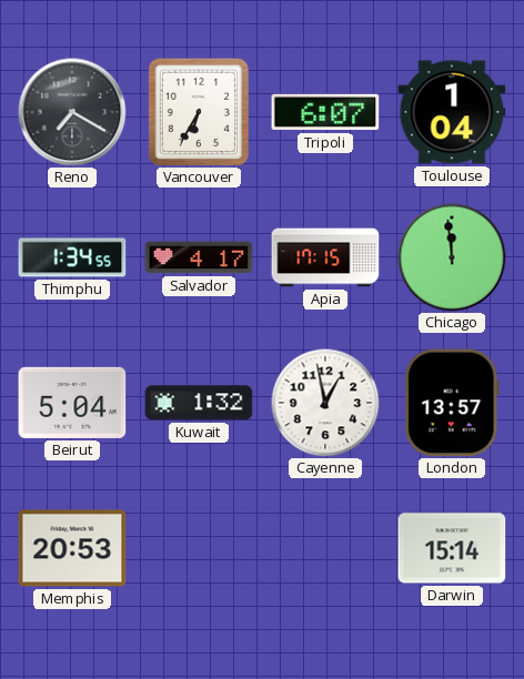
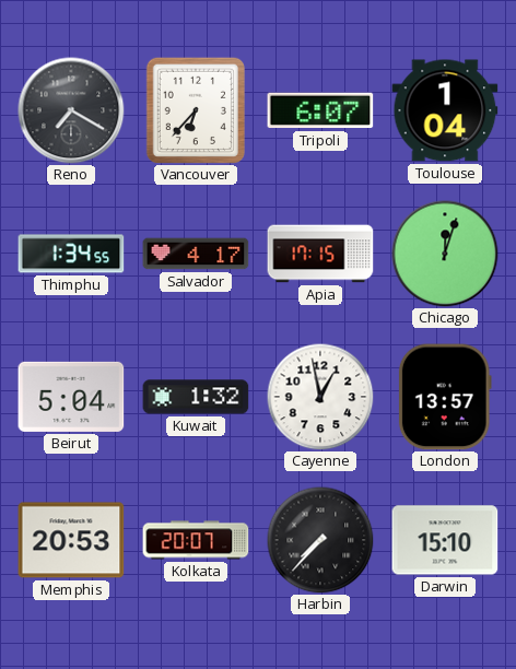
Vancouver: 6:35 -> 6:37
Chicago: 11:59 -> 12:03
Kolkata: none -> 20:07
Harbin: none -> 7:37
Darwin: 15:14 -> 15:10
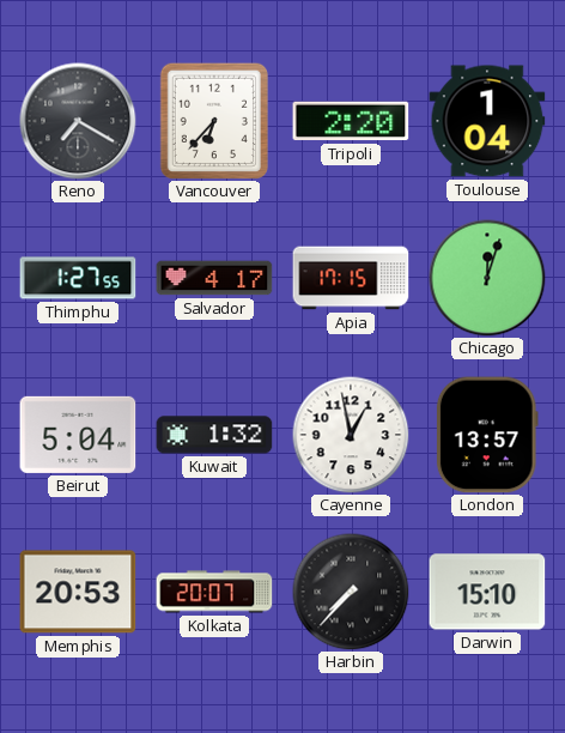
Tripoli: 6:07 -> 2:20
Thimphu: 1:34 -> 1:27
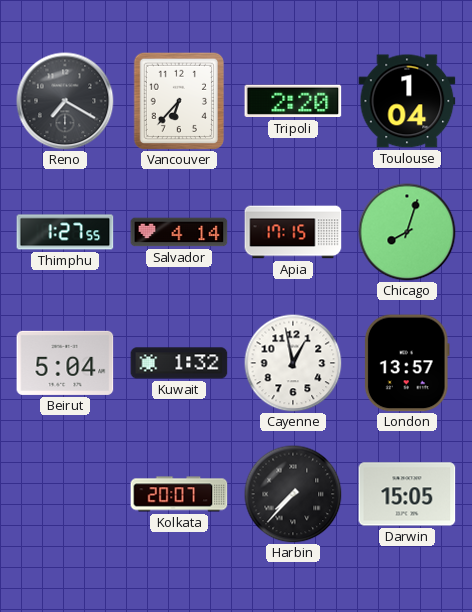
Salvador: 4:17 -> 4:14
Chicago: 12:03 -> 8:03
Memphis: 20:53 -> none
Darwin: 15:10 -> 15:05
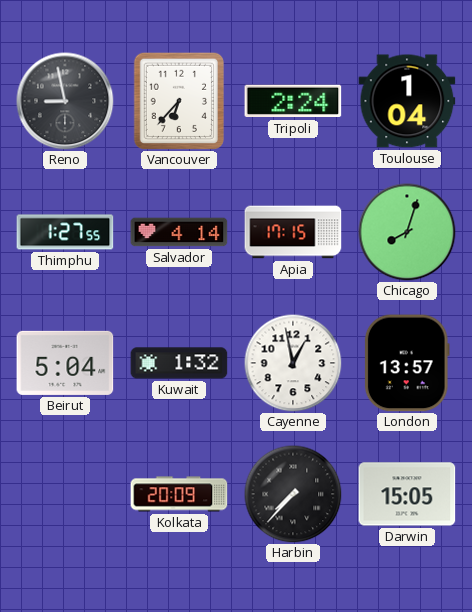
Reno: 7:20 -> 8:58
Tripoli: 2:20 -> 2:24
Kolkata: 20:07 -> 20:09
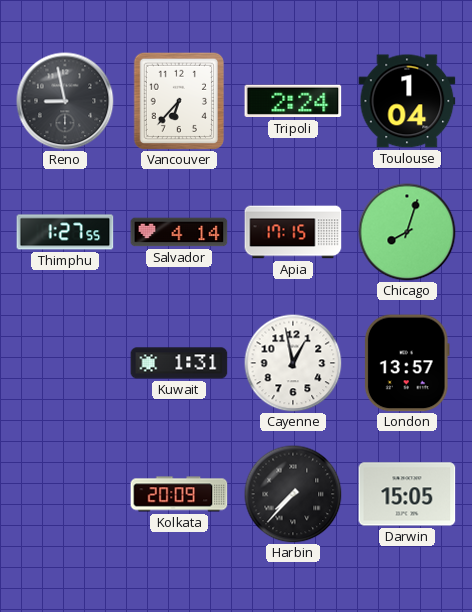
Beirut: 5:04 -> none
Kuwait: 1:32 -> 1:31
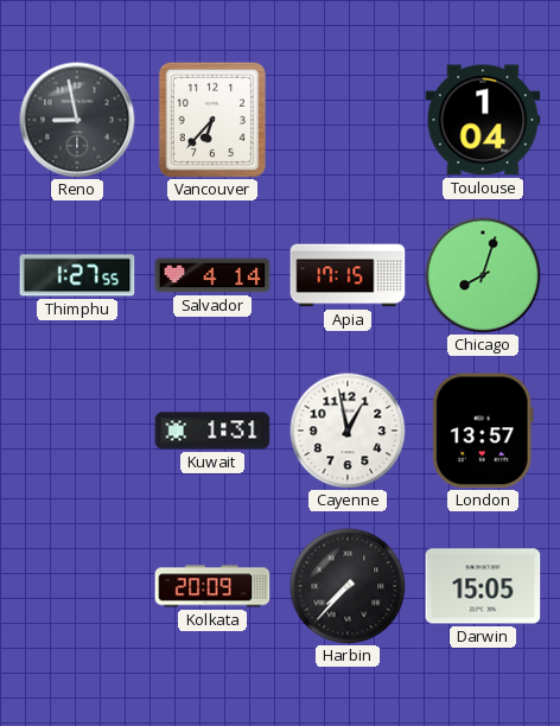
Tripoli: 2:24 -> none
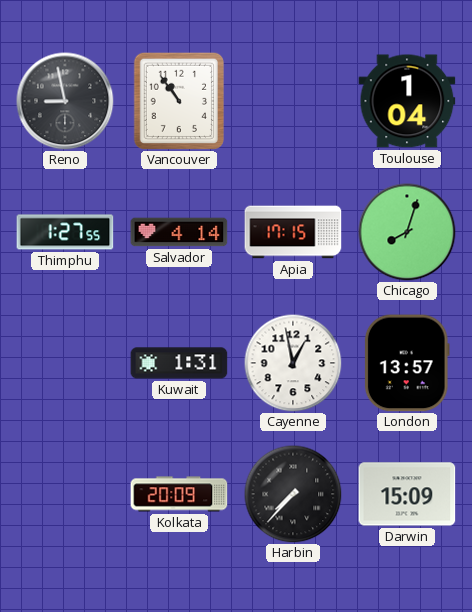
Vancouver: 6:37 -> 10:54
Darwin: 15:05 -> 15:09
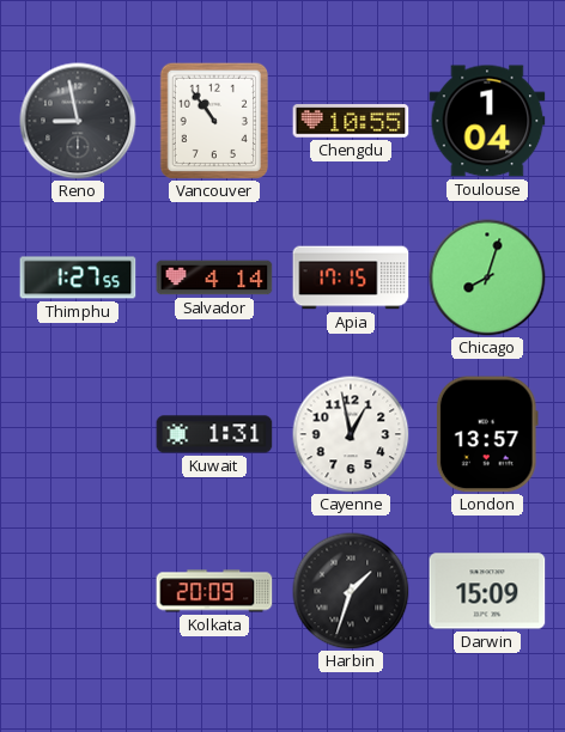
Chengdu: none -> 10:55
Harbin: 7:37 -> 1:33
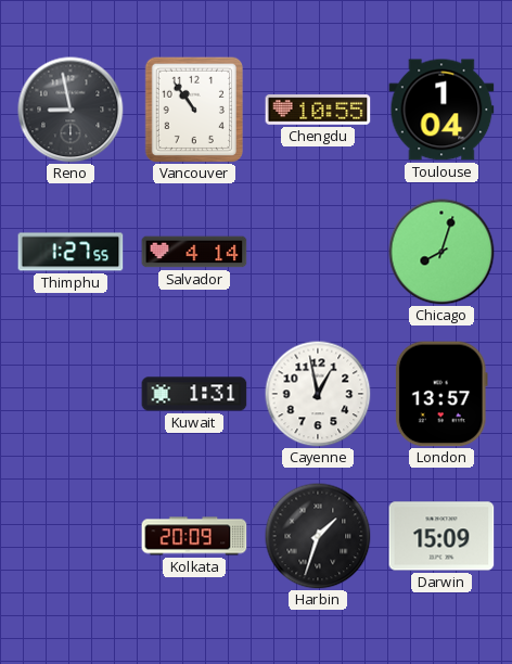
Apia: 17:15 -> none
